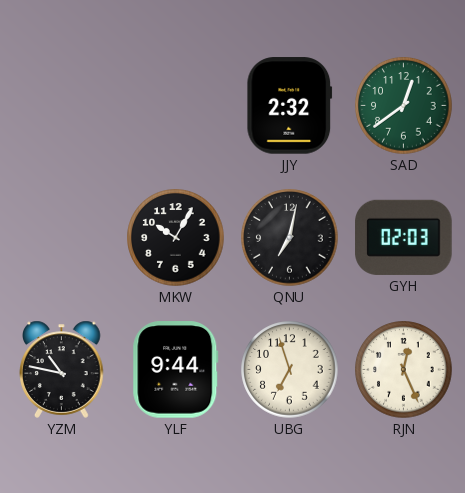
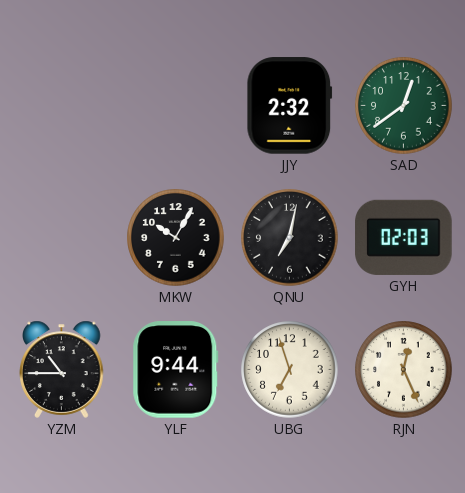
YZM: 10:47 -> 10:45
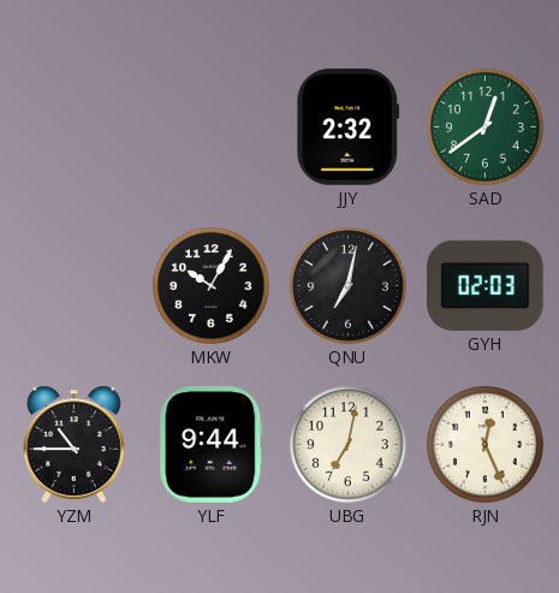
UBG: 6:57 -> 7:02
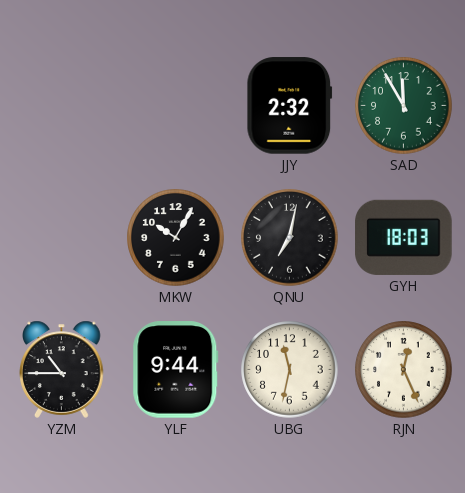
SAD: 12:39 -> 11:55
GYH: 02:03 -> 18:03
UBG: 7:02 -> 11:32
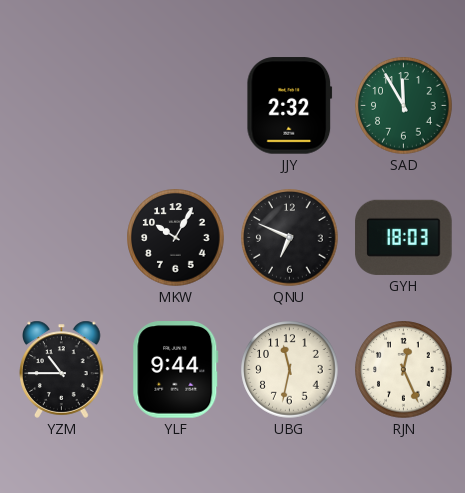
QNU: 7:02 -> 6:49
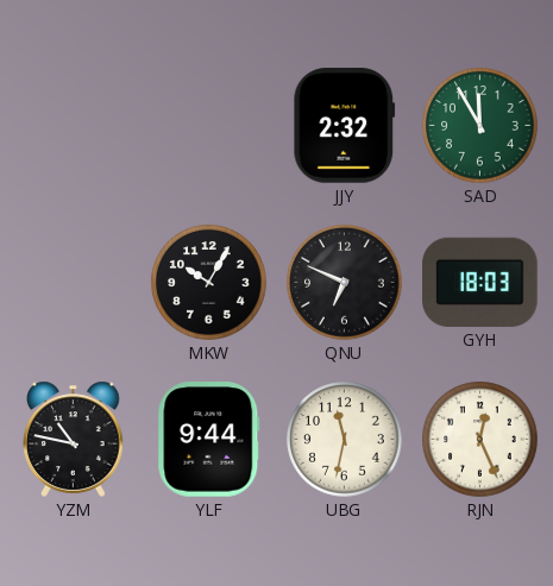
YZM: 10:45 -> 10:47
